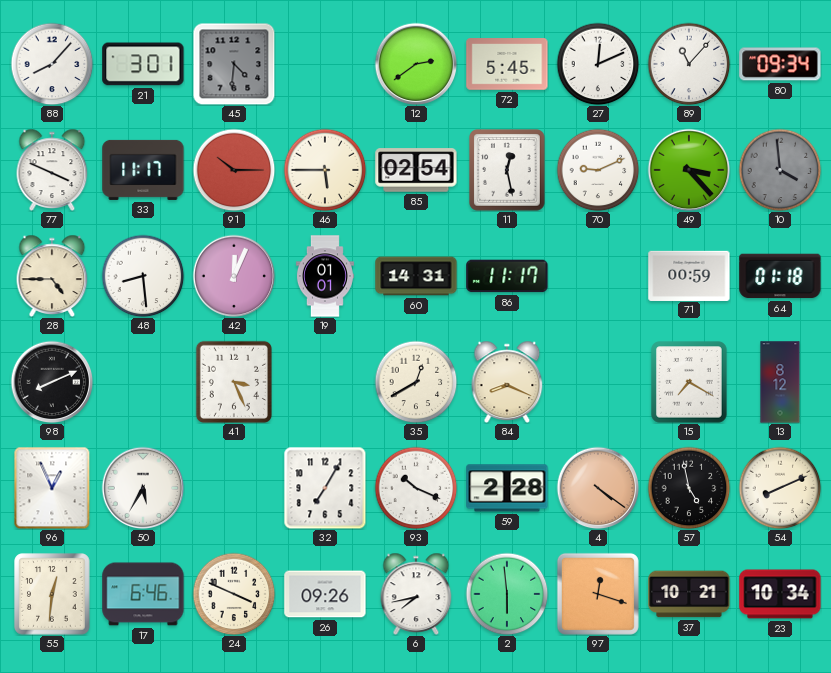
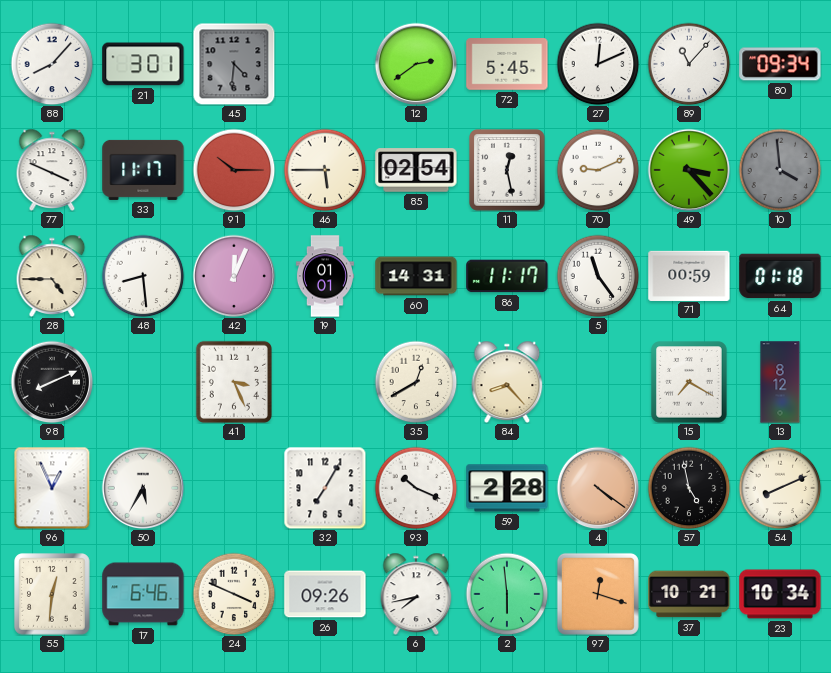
5: none -> 11:24
84: 8:19 -> 8:23
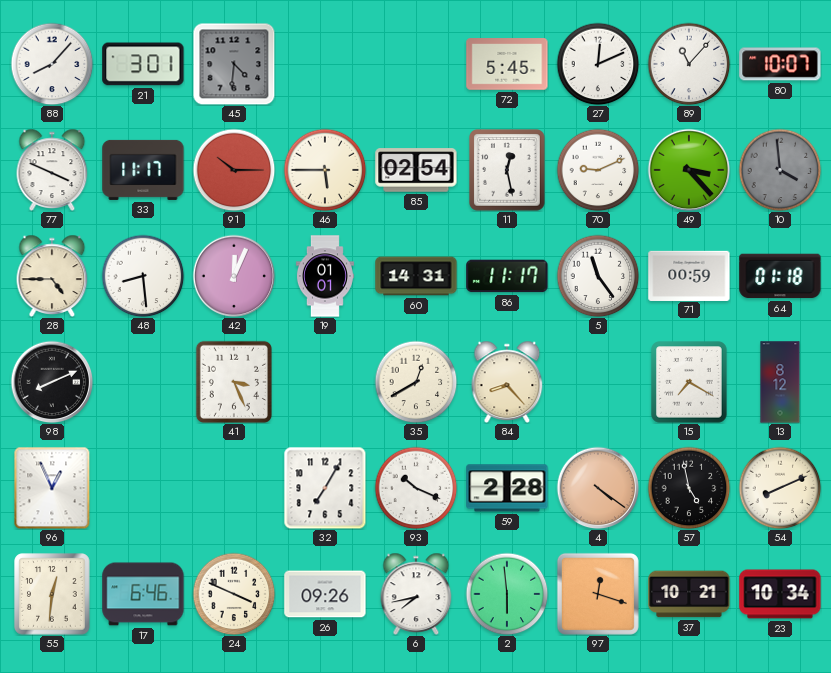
12: 2:39 -> none
80: 09:34 -> 10:07
50: 5:35 -> none
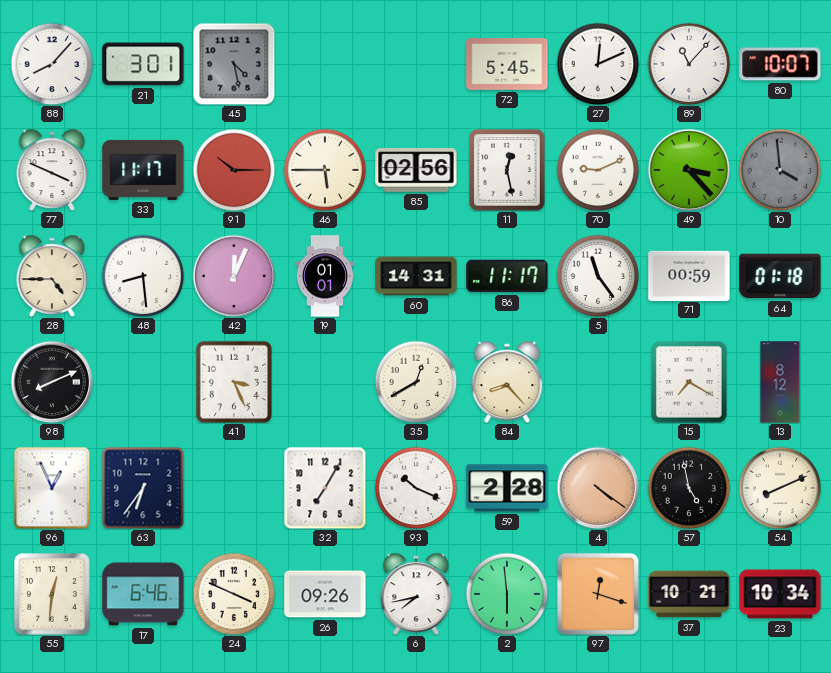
45: 4:31 -> 4:28
85: 02:54 -> 02:56
63: none -> 6:36
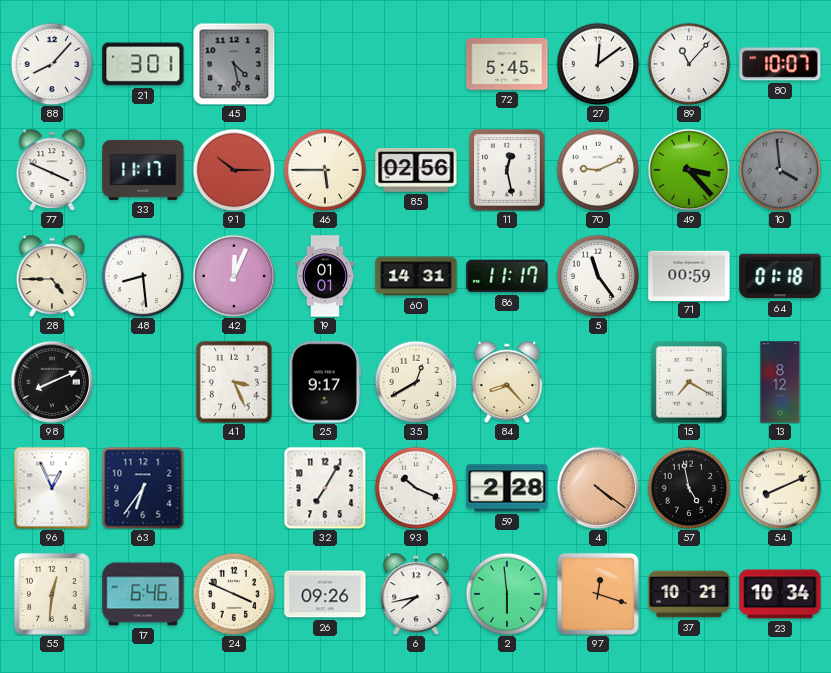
27: 12:11 -> 12:09
25: none -> 9:17
